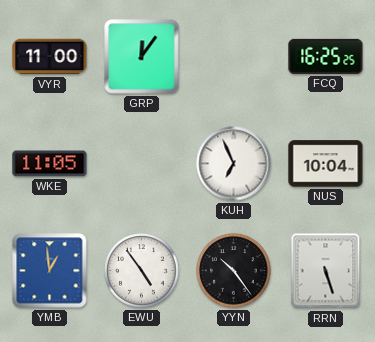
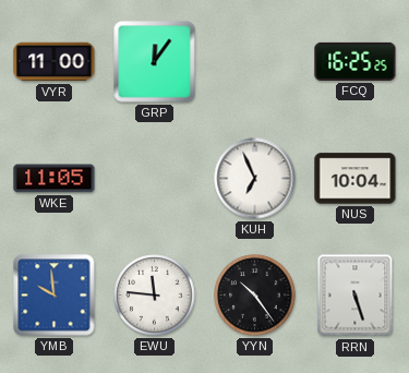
YMB: 12:59 -> 9:59
EWU: 4:54 -> 11:46
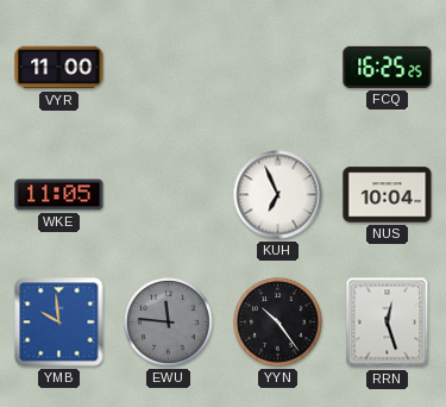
GRP: 12:06 -> none
EWU dial: white -> grey
RRN: 5:27 -> 12:27
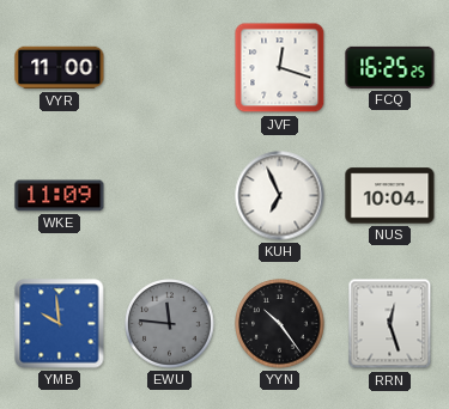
JVF: none -> 12:18
WKE: 11:05 -> 11:09
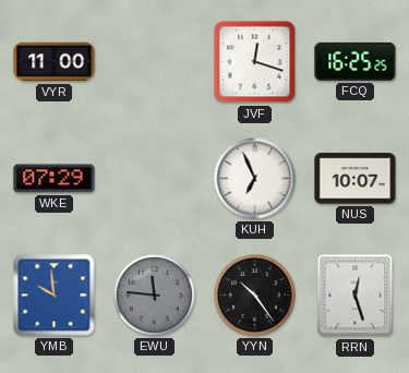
WKE: 11:09 -> 07:29
NUS: 10:04 -> 10:07
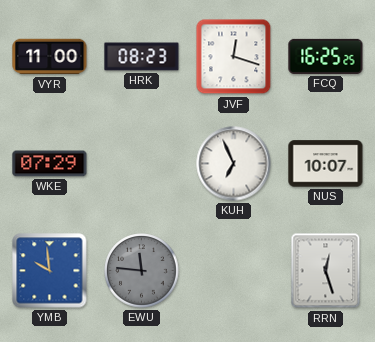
HRK: none -> 08:23
YYN: 10:24 -> none
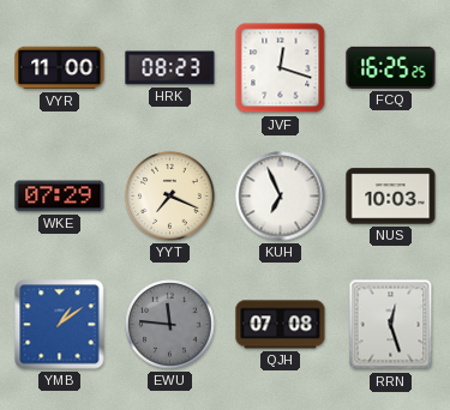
YYT: none -> 7:19
NUS: 10:07 -> 10:03
YMB: 9:59 -> 1:09
QJH: none -> 07:08
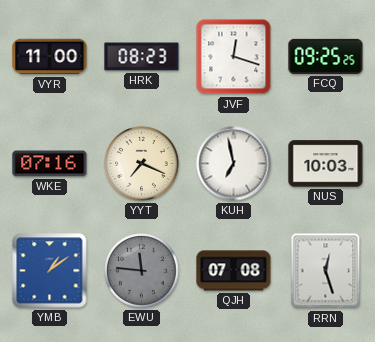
FCQ: 16:25 -> 09:25
WKE: 07:29 -> 07:16
KUH: 6:56 -> 6:58
